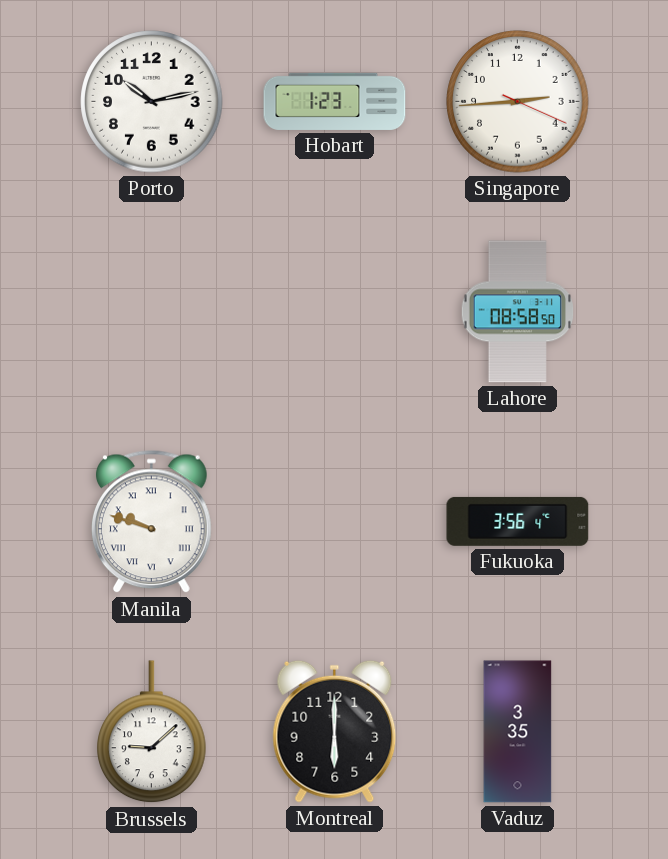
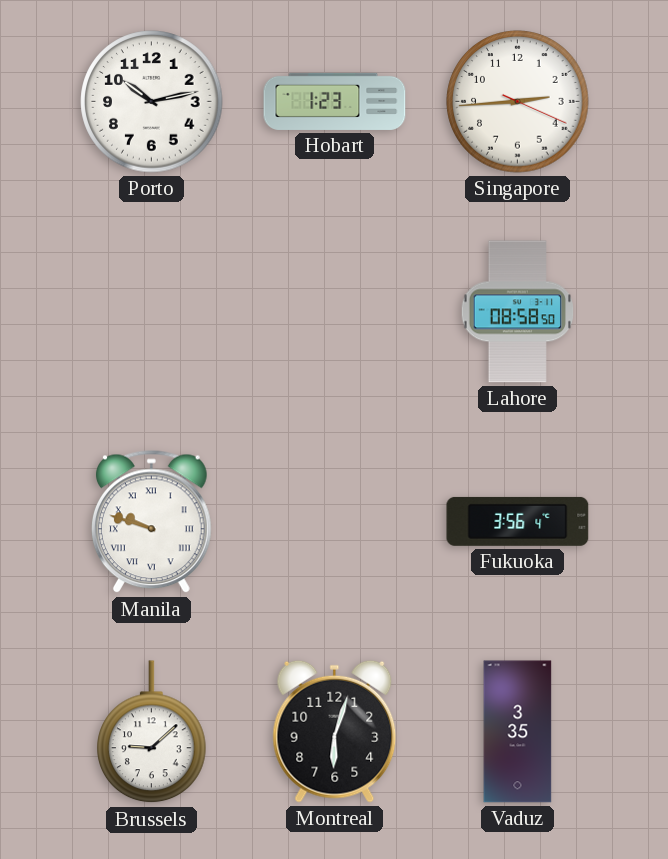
Montreal: 6:00 -> 6:03
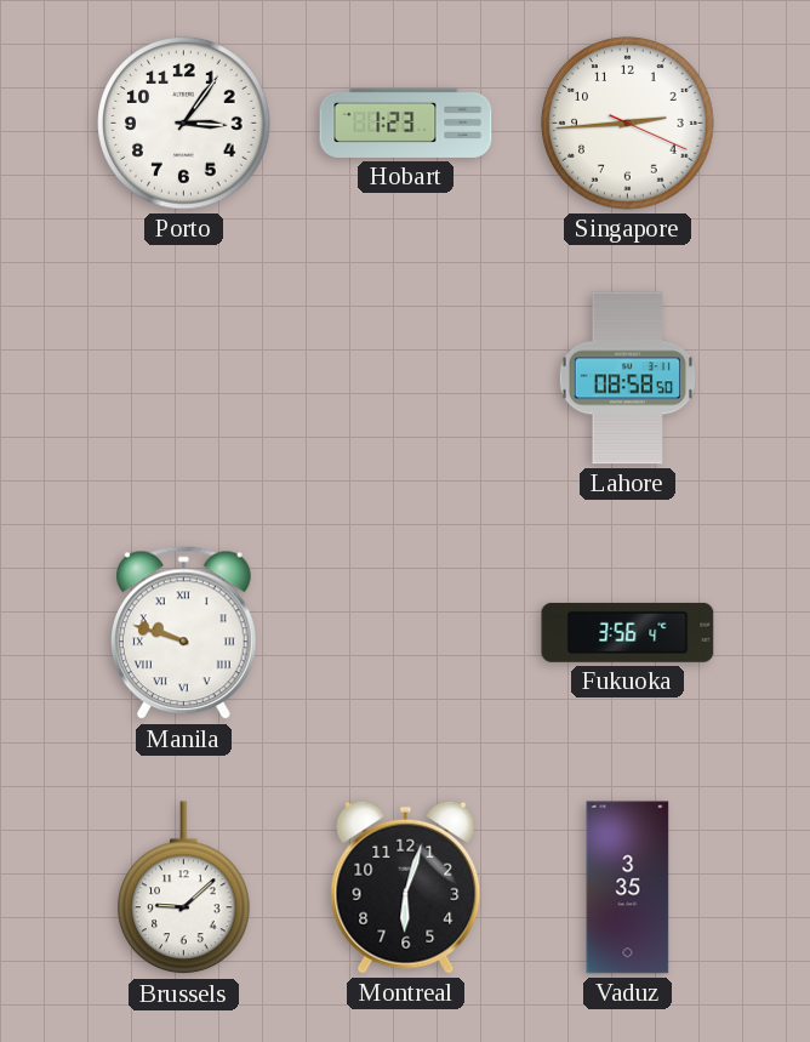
Porto: 10:13 -> 3:06
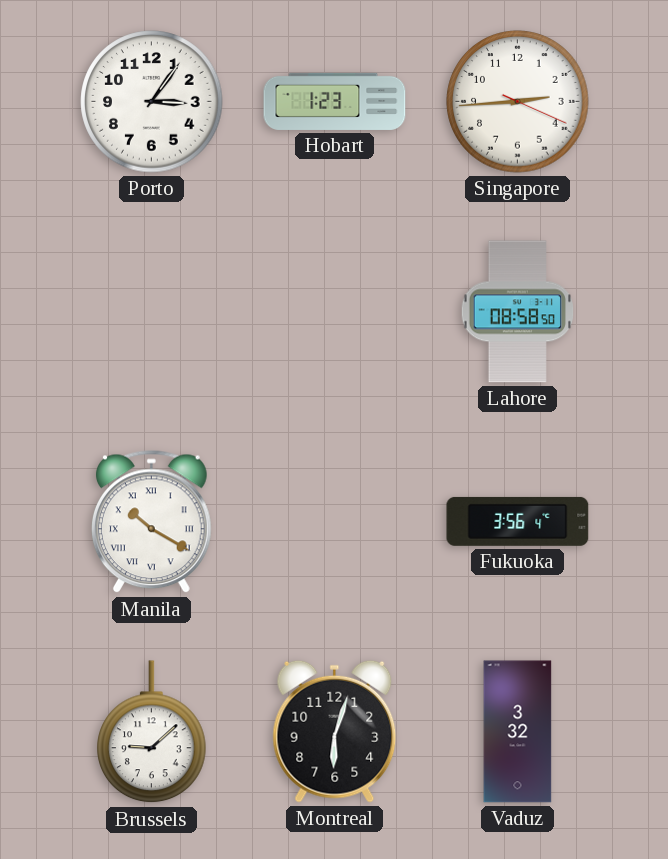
Manila: 9:48 -> 10:20
Vaduz: 3:35 -> 3:32
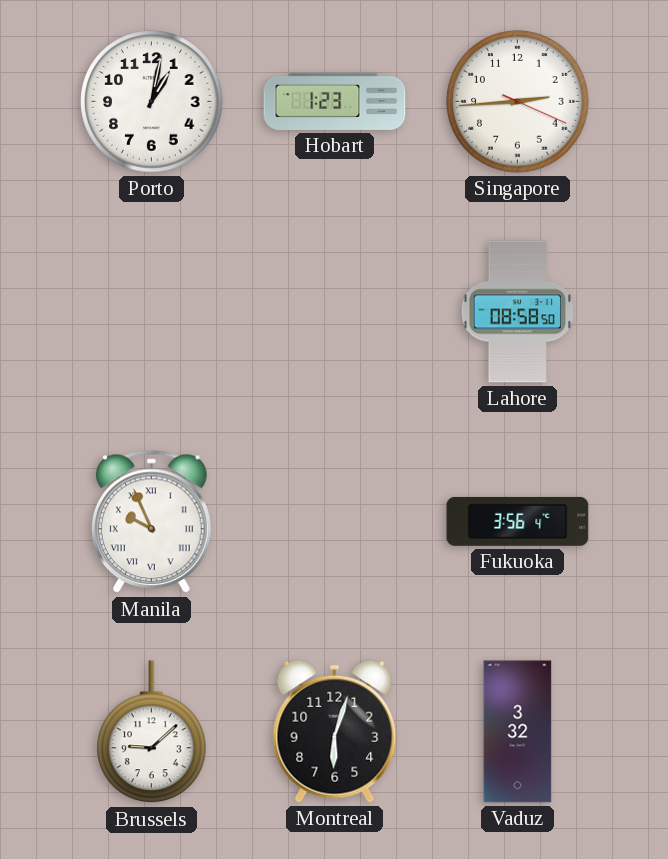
Porto: 3:06 -> 1:02
Manila: 10:20 -> 9:56
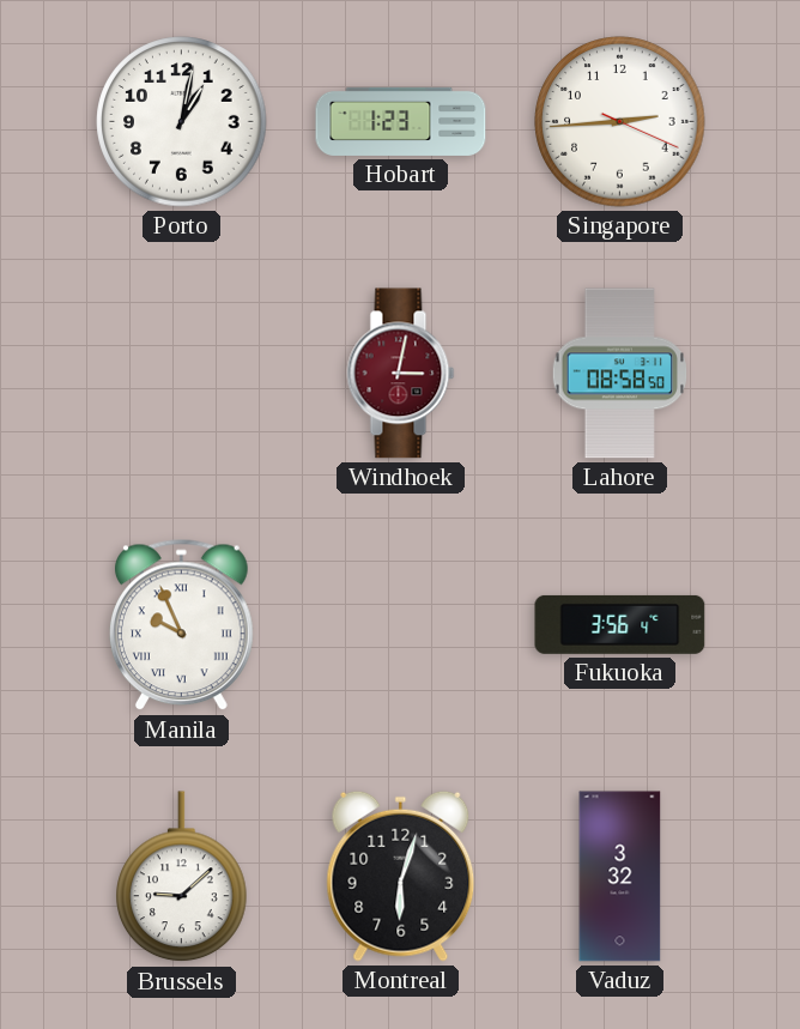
Windhoek: none -> 3:02
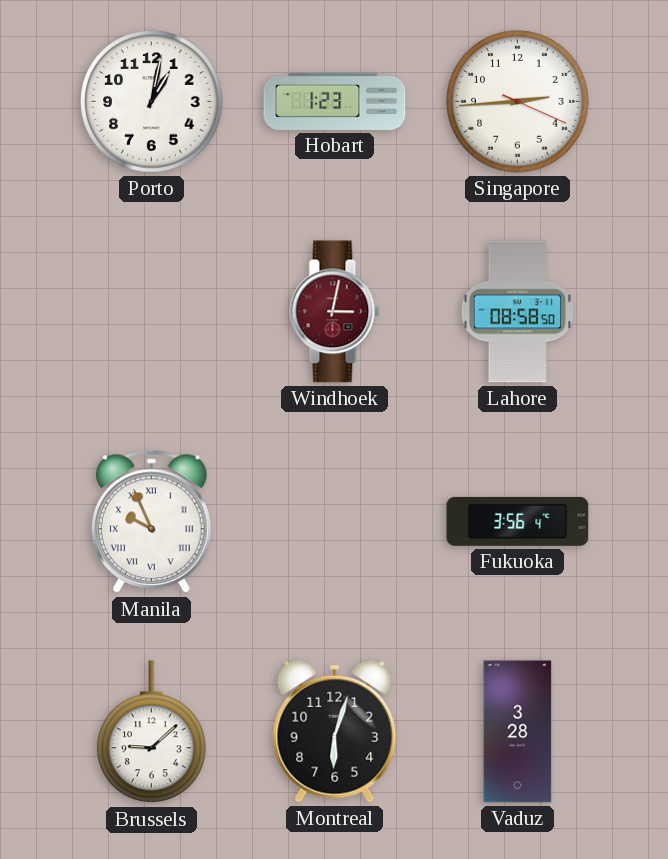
Vaduz: 3:32 -> 3:28
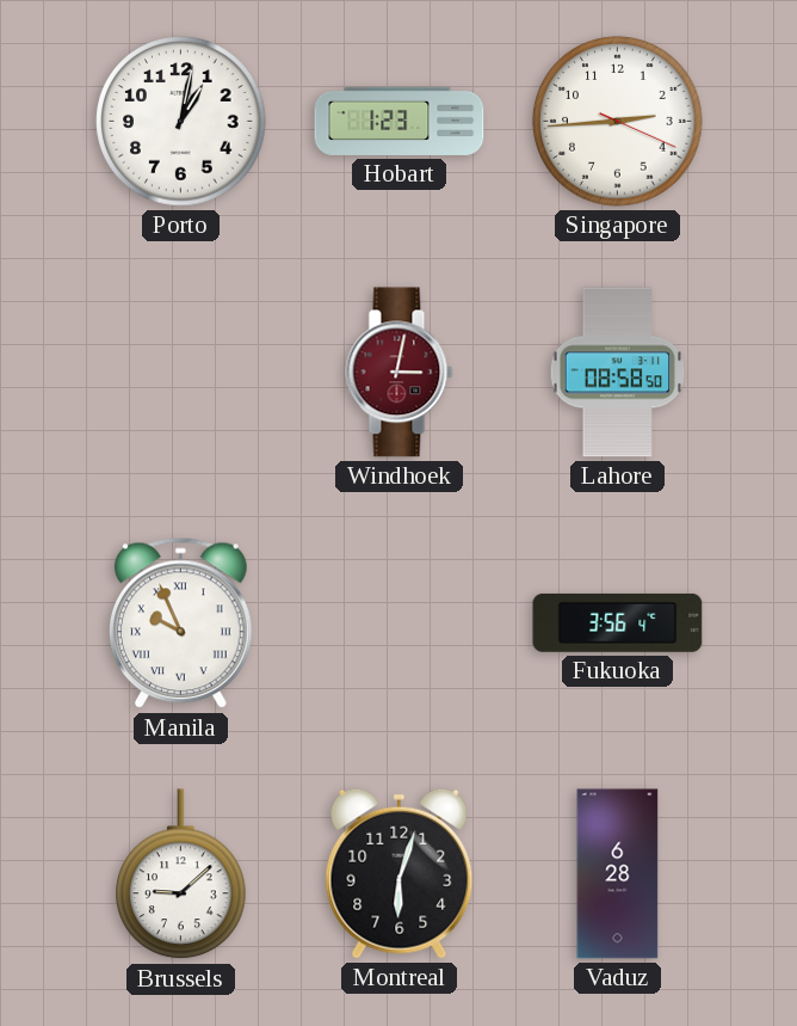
Vaduz: 3:28 -> 6:28
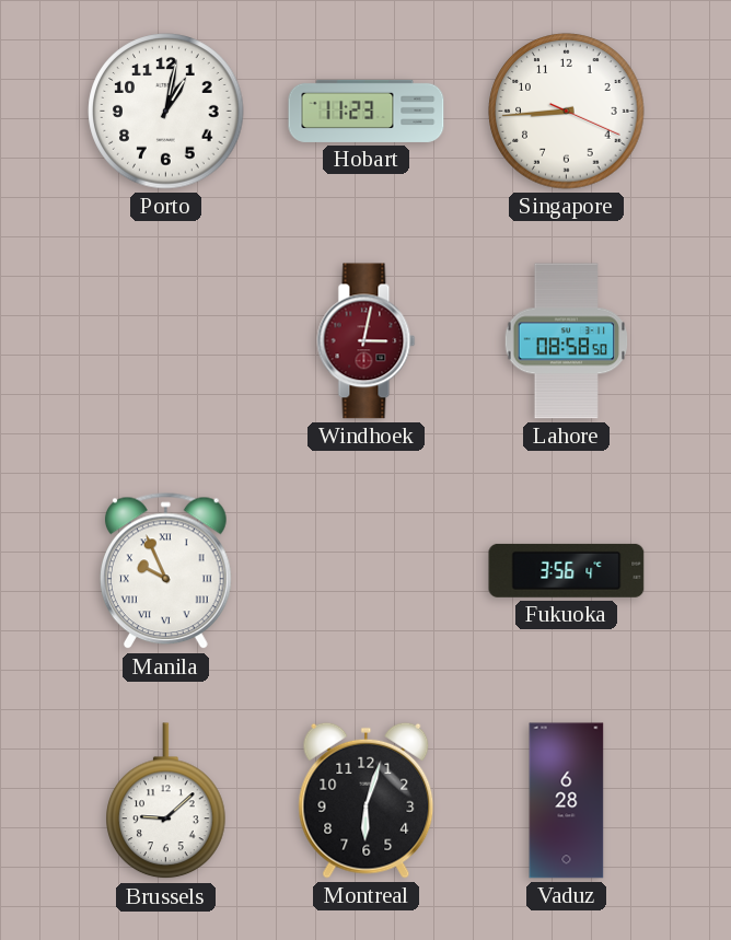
Hobart: 1:23 -> 11:23
Singapore: 2:44 -> 8:44
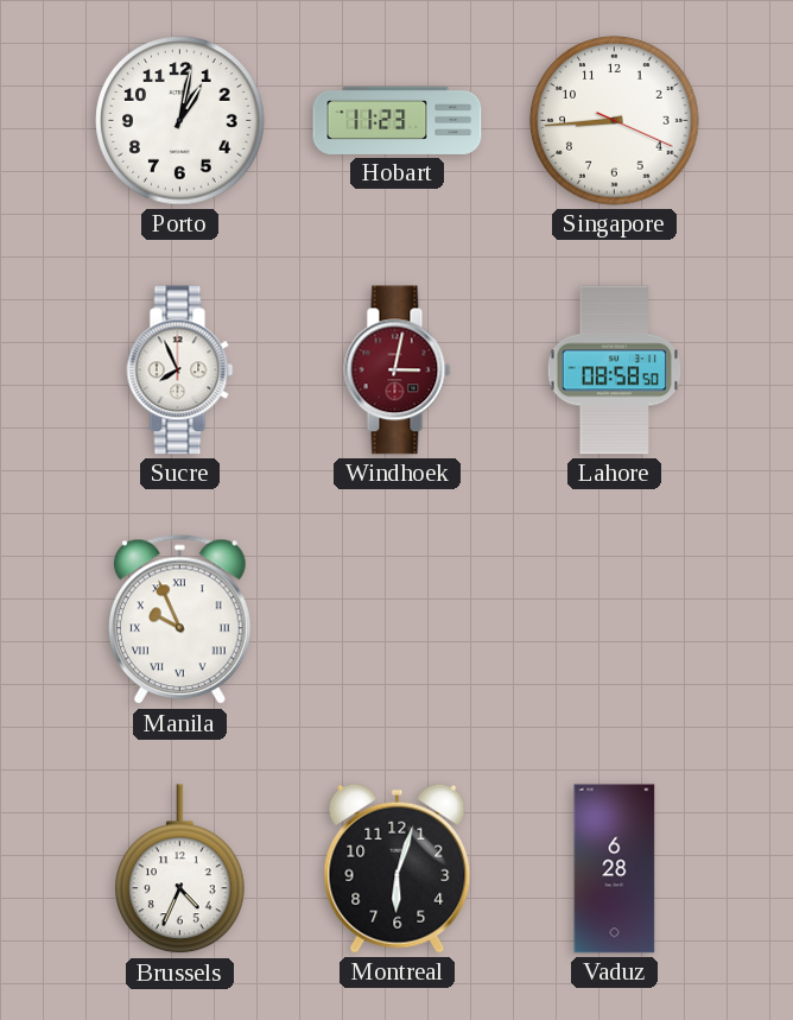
Sucre: none -> 7:56
Fukuoka: 3:56 -> none
Brussels: 9:08 -> 4:34
